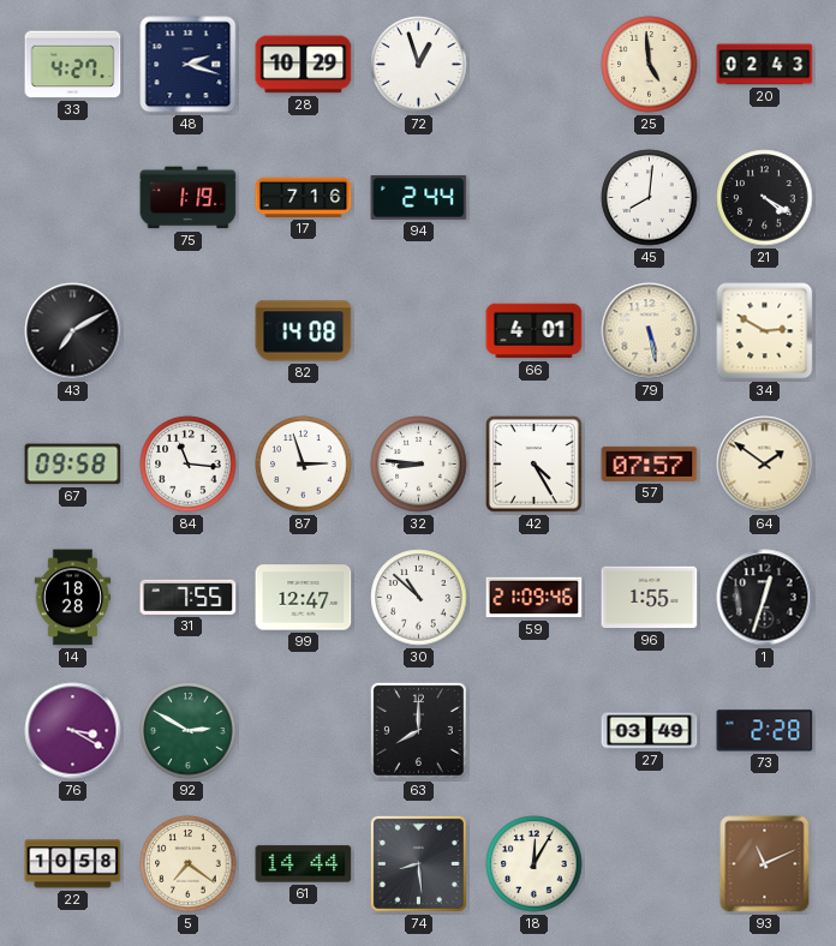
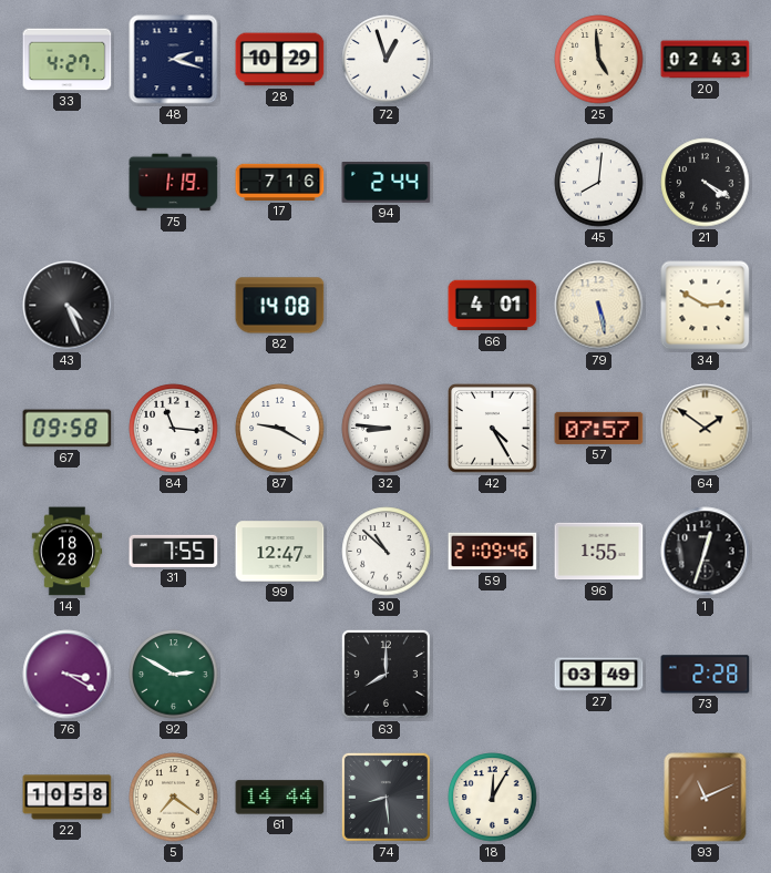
43: 7:10 -> 4:26
87: 2:57 -> 9:20
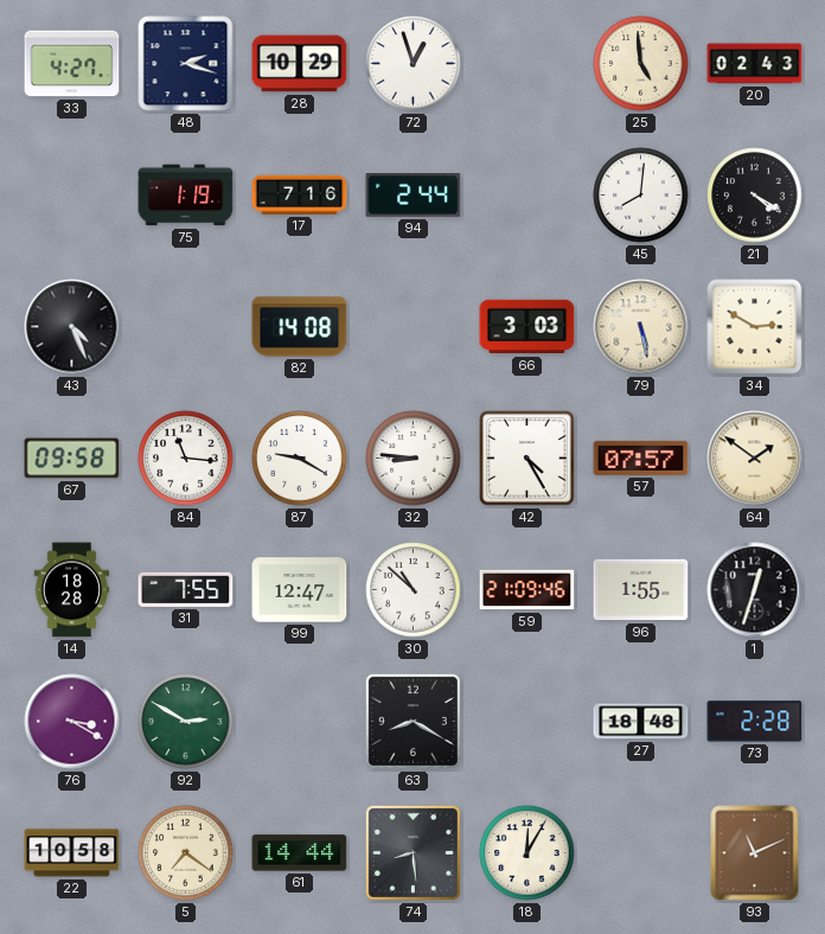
66: 4:01 -> 3:03
63: 8:00 -> 8:20
27: 03:49 -> 18:48
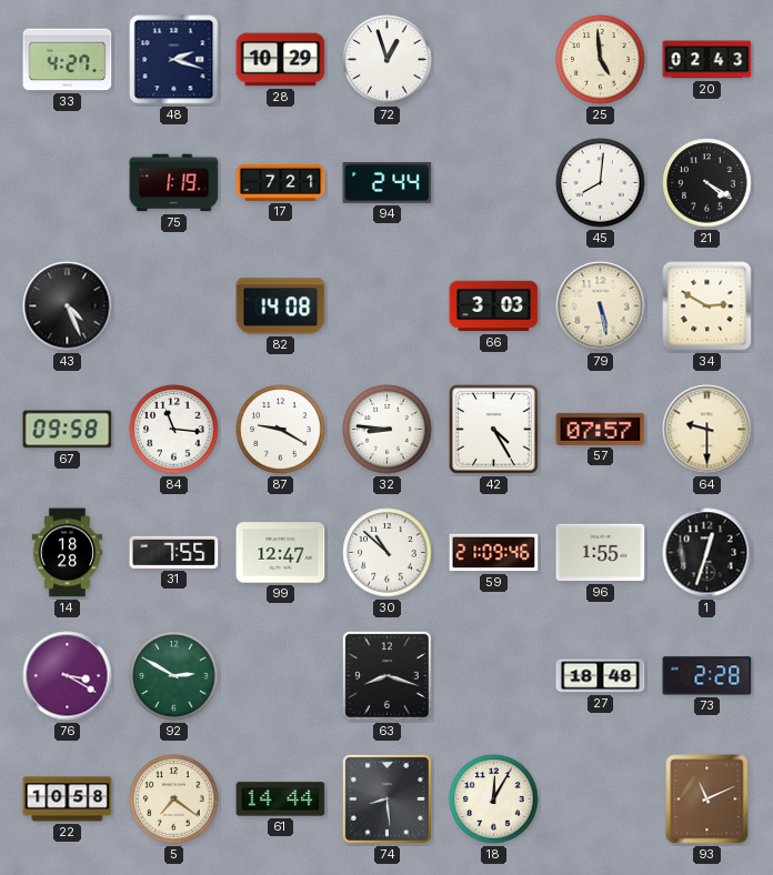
17: 7:16 -> 7:21
64: 1:51 -> 9:30
63: 8:20 -> 8:18
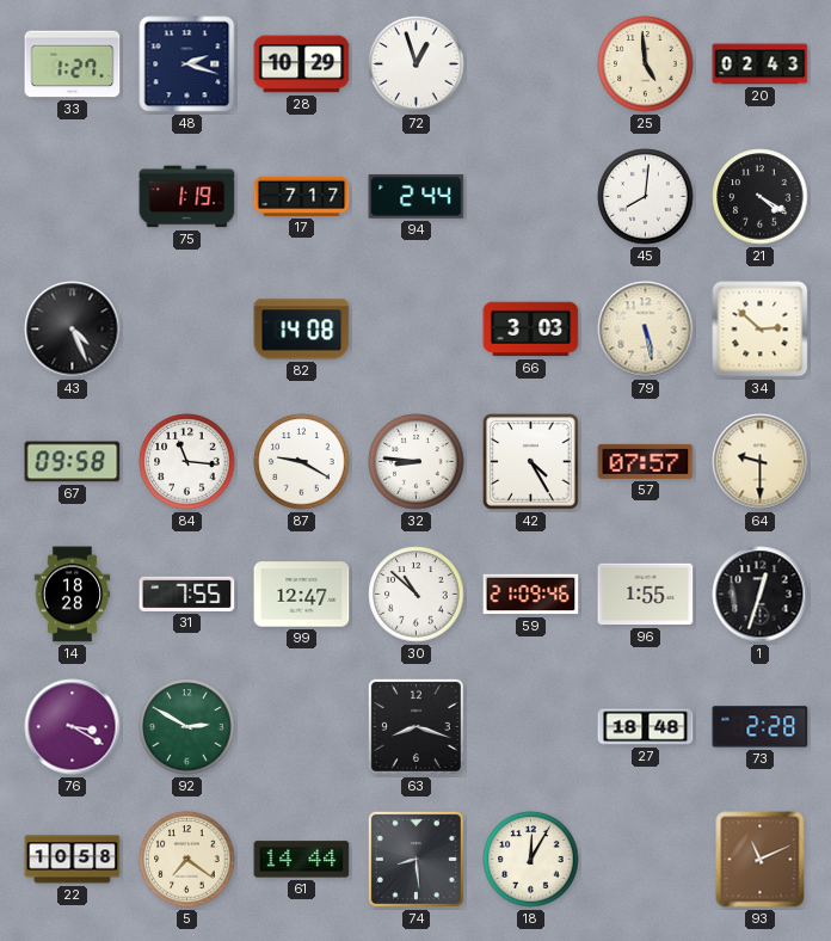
33: 4:27 -> 1:27
17: 7:21 -> 7:17
34: 2:50 -> 2:52
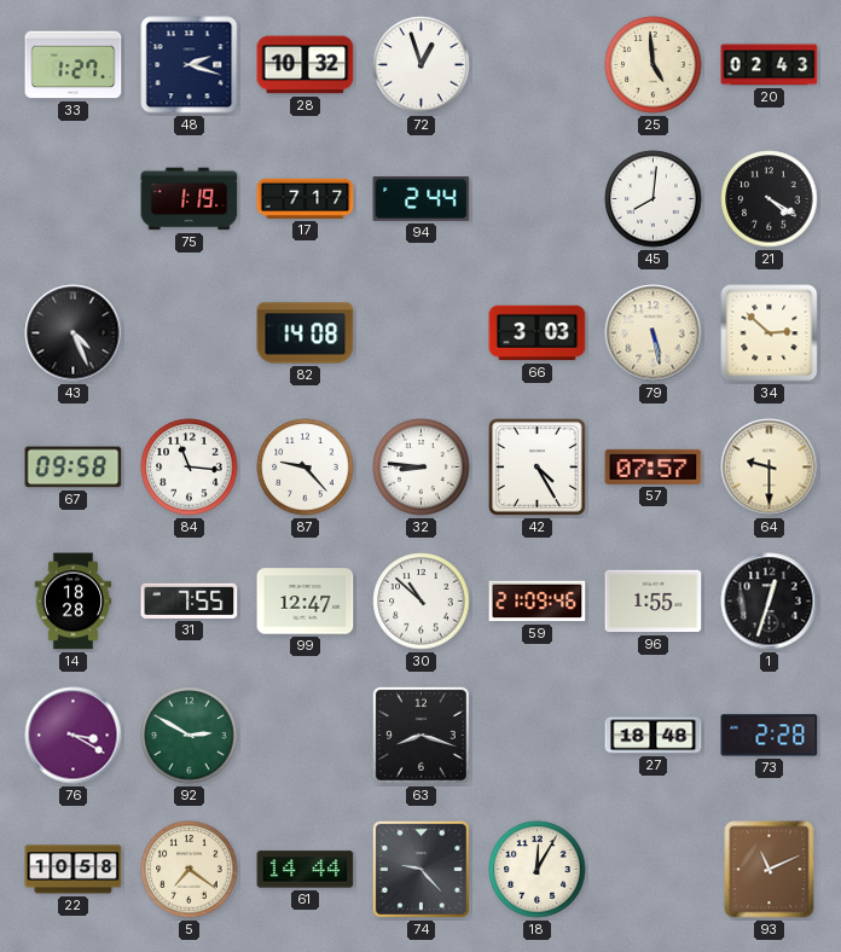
28: 10:29 -> 10:32
87: 9:20 -> 9:23
74: 8:29 -> 9:23
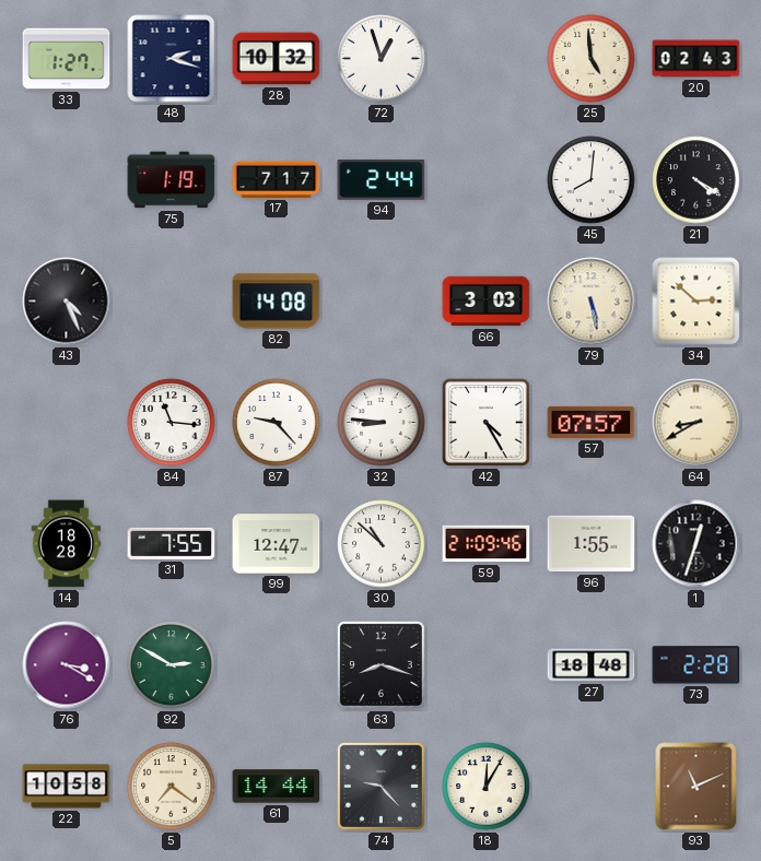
67: 09:58 -> none
64: 9:30 -> 8:40
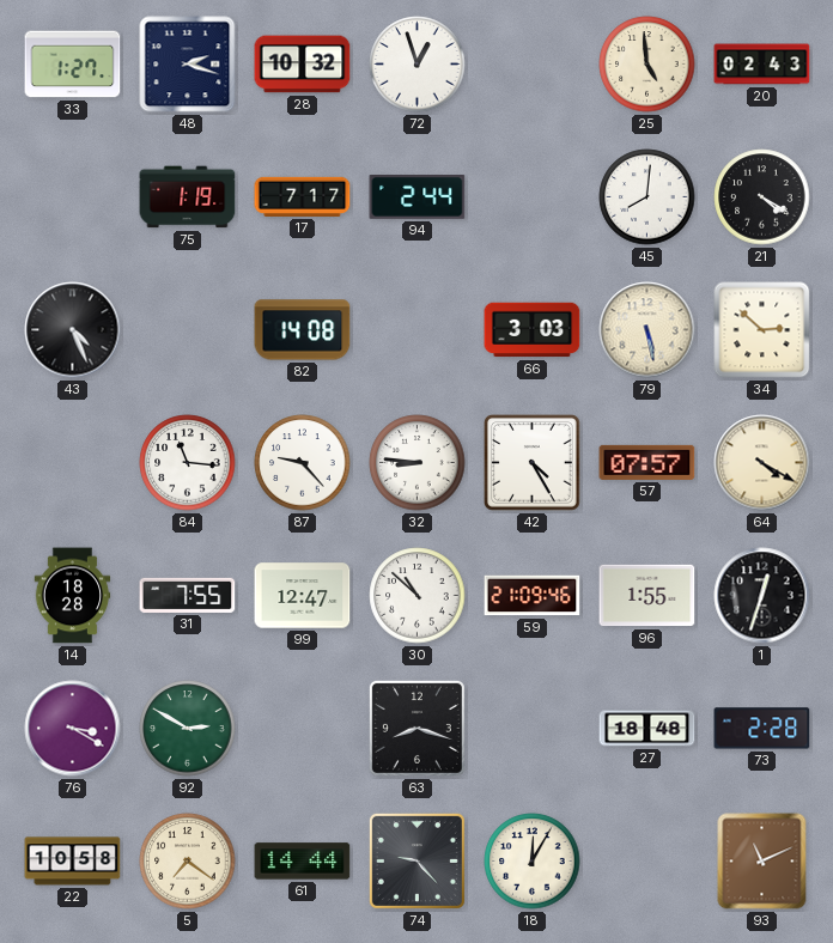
64: 8:40 -> 4:20
